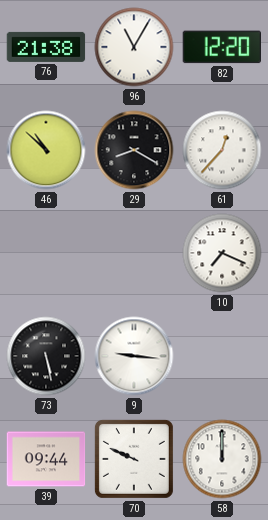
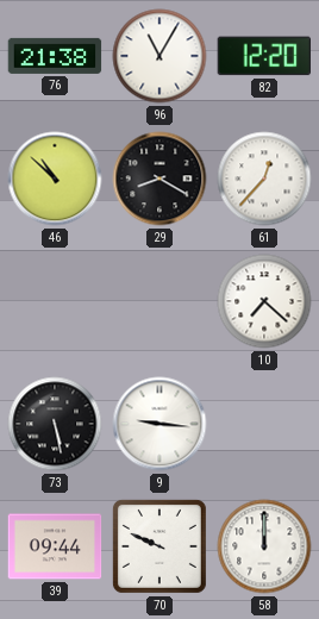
10: 7:19 -> 7:22
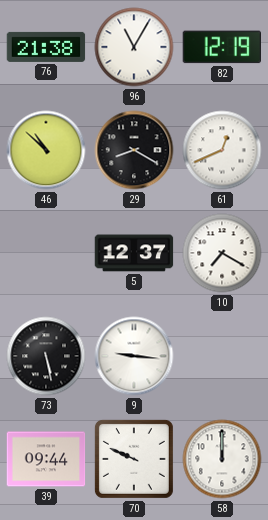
82: 12:20 -> 12:19
61: 12:37 -> 12:41
5: none -> 12:37
10: 7:22 -> 7:20
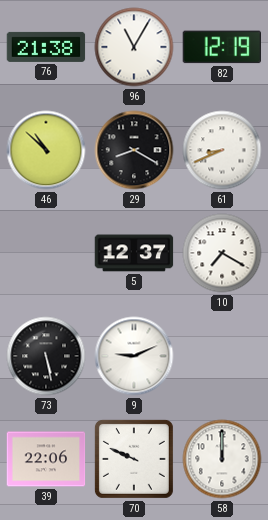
61: 12:41 -> 8:41
9: 9:16 -> 9:11
39: 09:44 -> 22:06
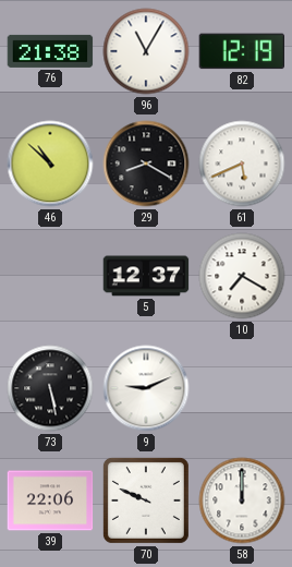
61: 8:41 -> 5:41
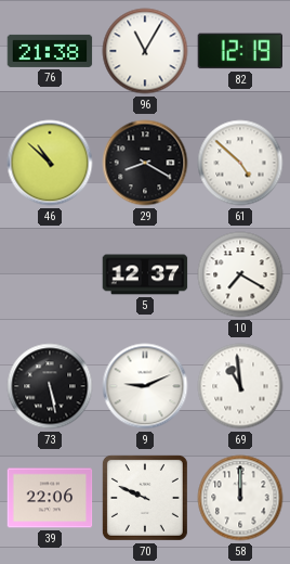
61: 5:41 -> 4:52
69: none -> 10:59
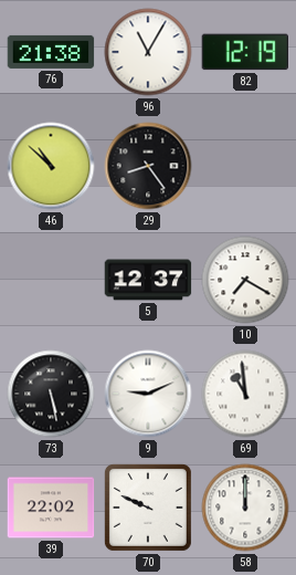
29: 8:20 -> 8:24
61: 4:52 -> none
39: 22:06 -> 22:02
